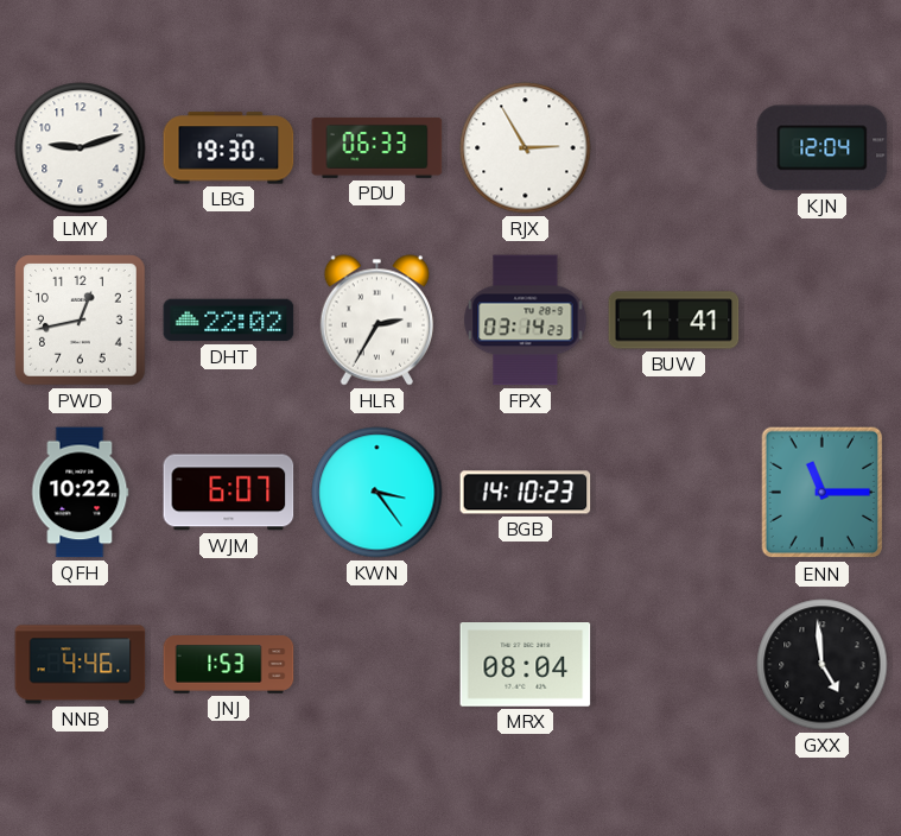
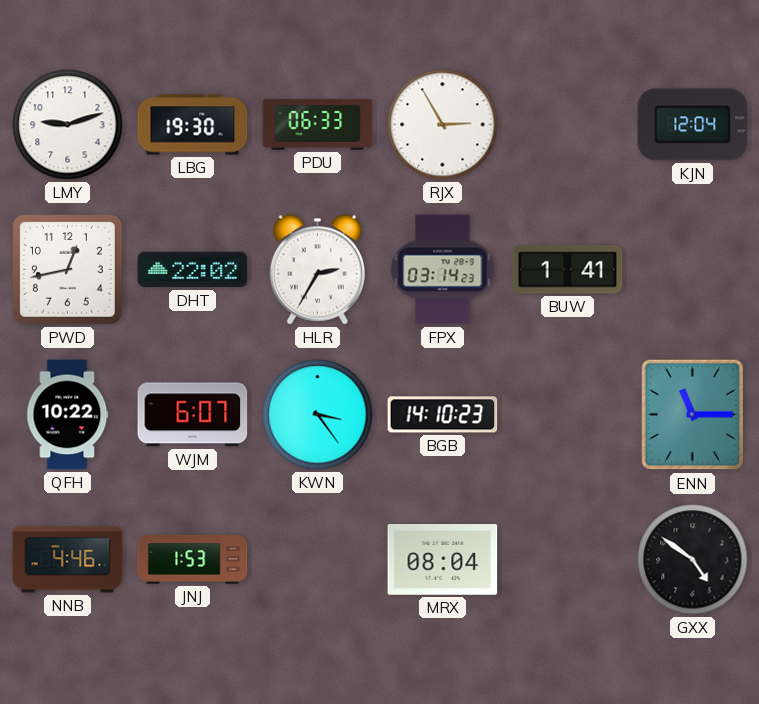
GXX: 4:59 -> 4:51
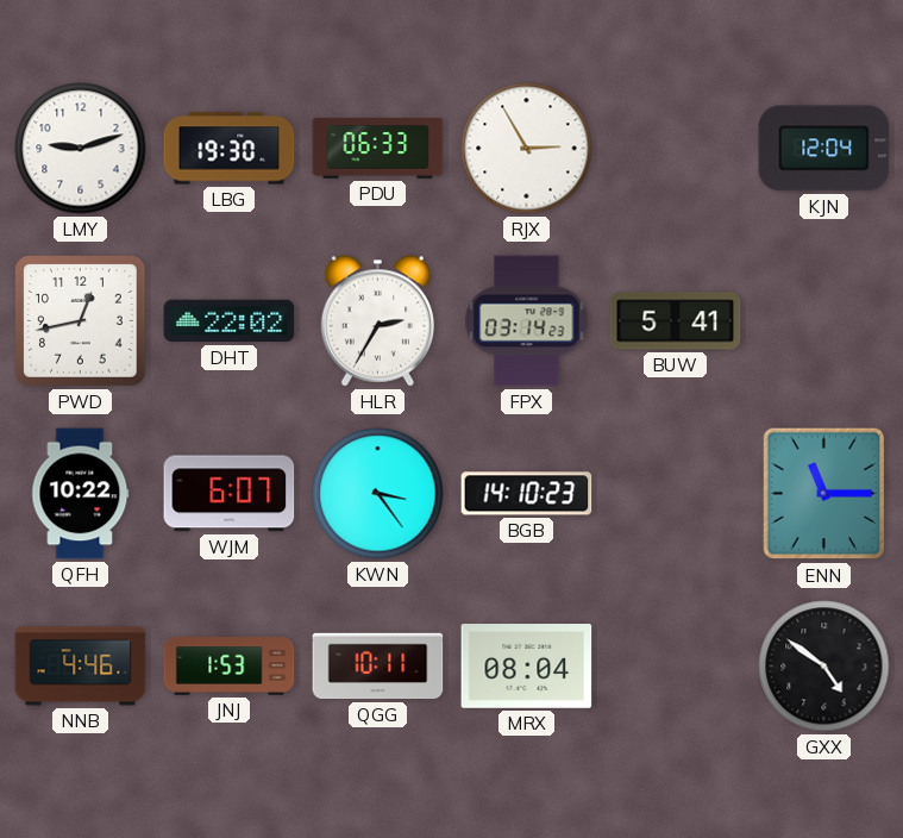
BUW: 1:41 -> 5:41
QGG: none -> 10:11
